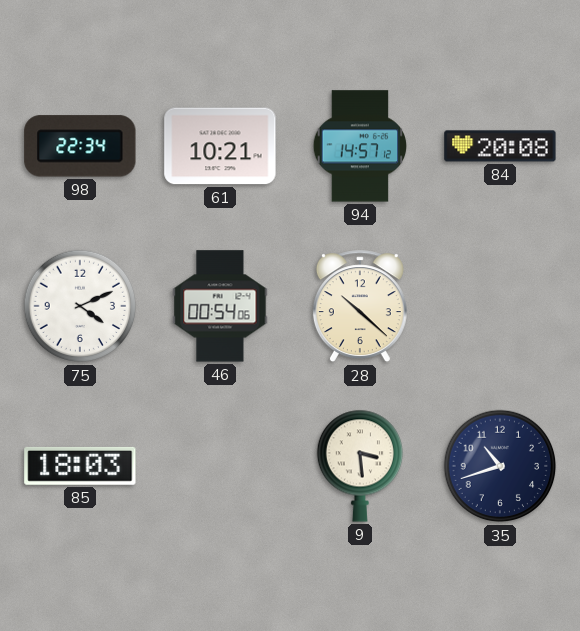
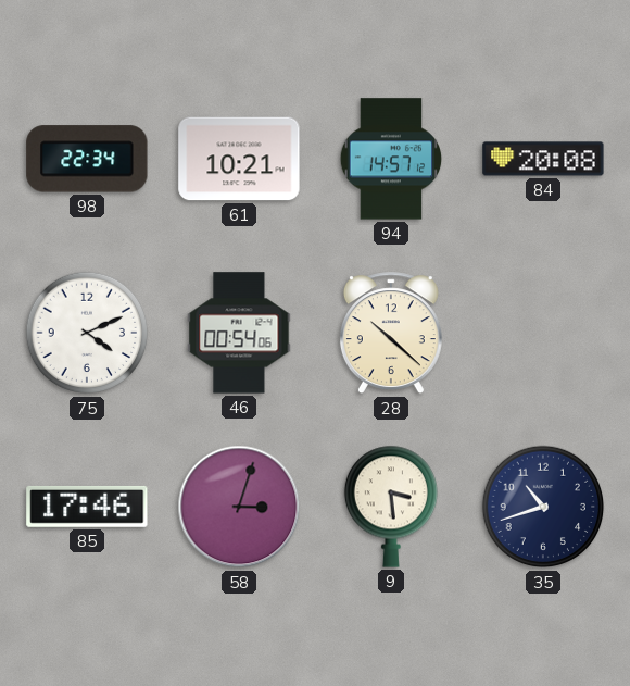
85: 18:03 -> 17:46
58: none -> 3:03
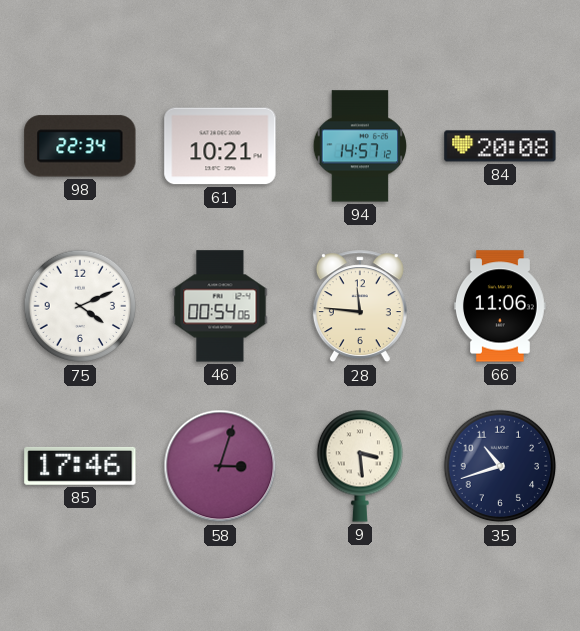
28: 10:22 -> 11:46
66: none -> 11:06
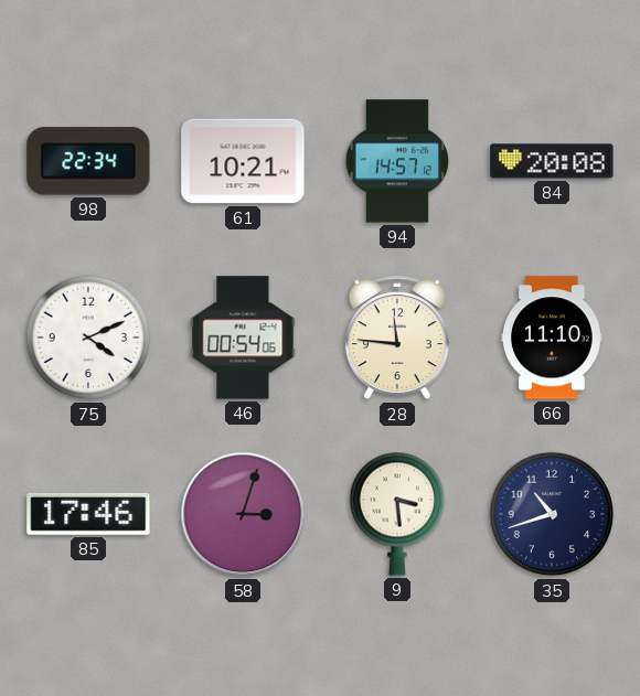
66: 11:06 -> 11:10
